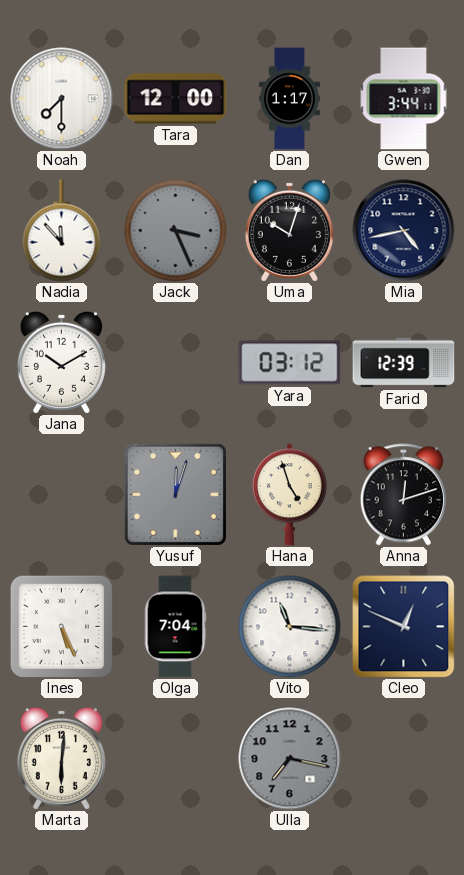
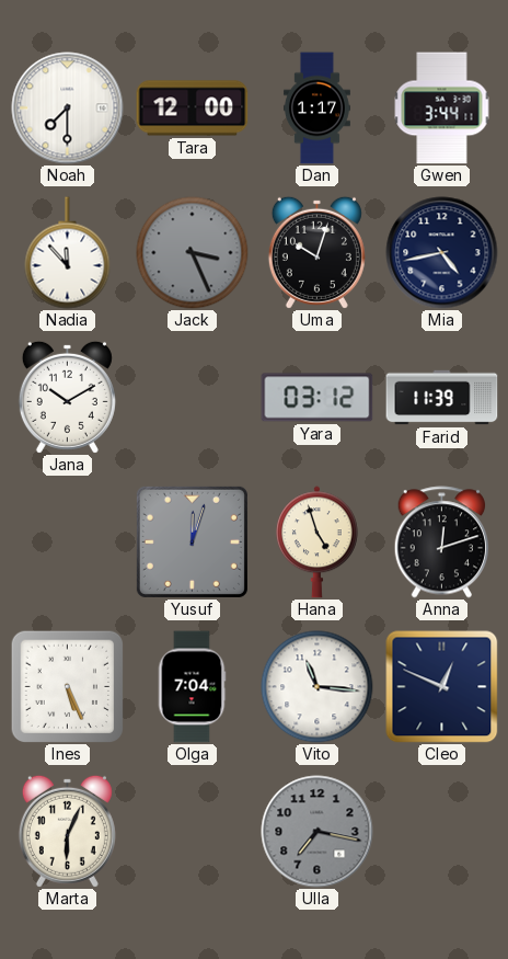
Farid: 12:39 -> 11:39
Marta: 6:01 -> 6:04
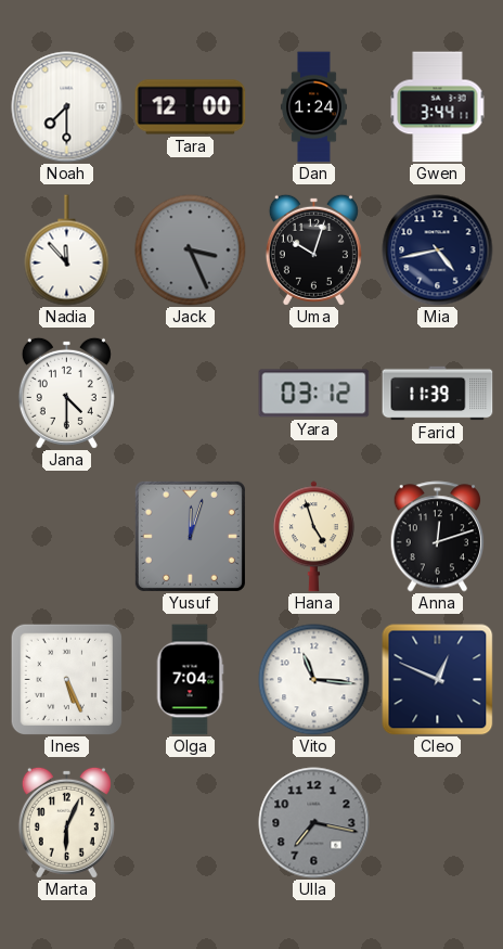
Dan: 1:17 -> 1:24
Jana: 10:10 -> 4:30
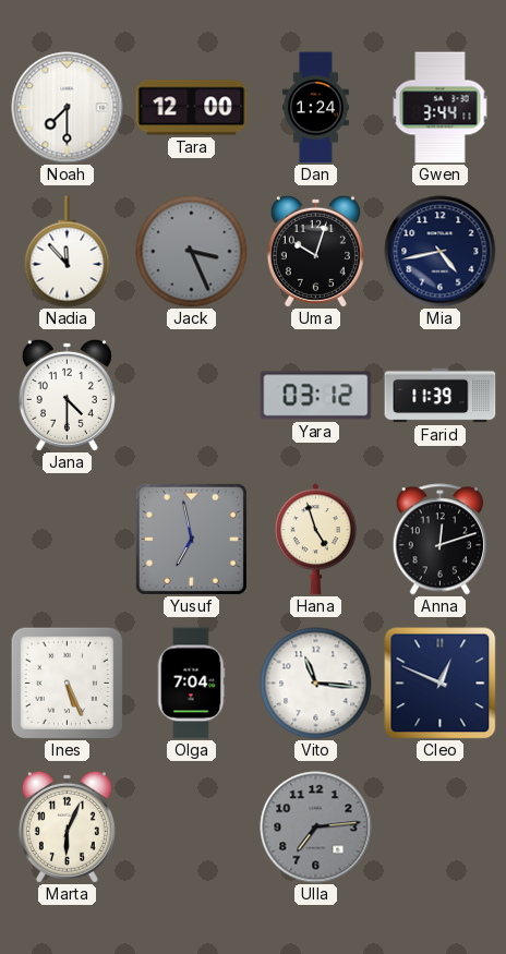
Yusuf: 12:03 -> 6:58
Ulla: 7:17 -> 7:14
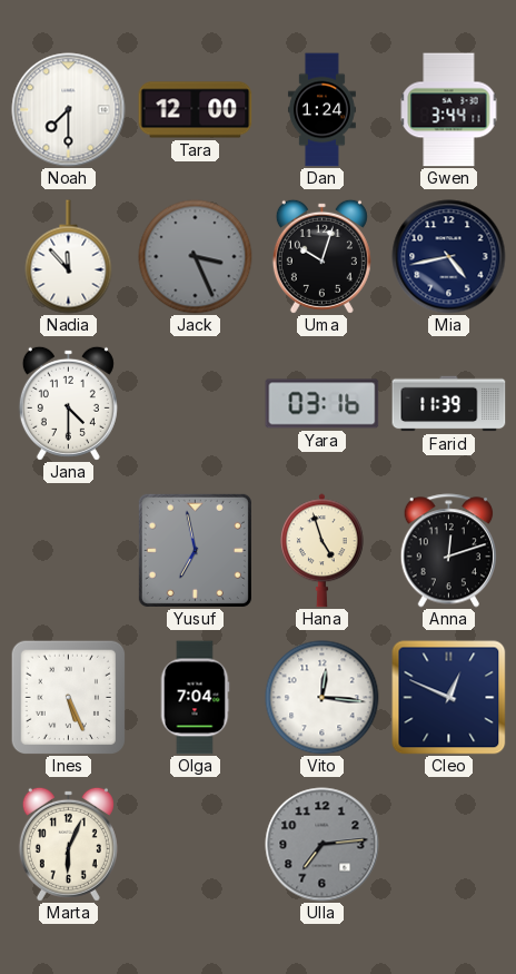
Yara: 03:12 -> 03:16
Vito: 11:16 -> 12:16
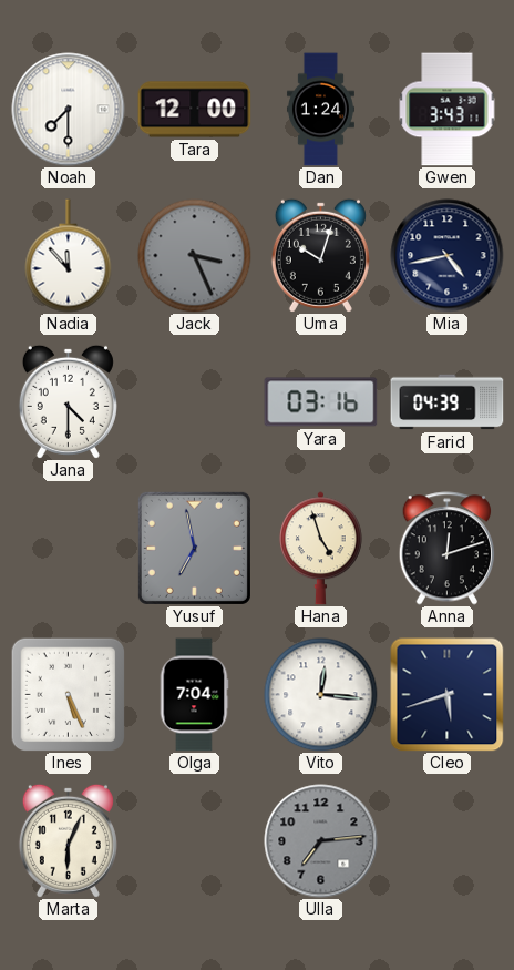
Gwen: 3:44 -> 3:43
Farid: 11:39 -> 04:39
Cleo: 12:49 -> 5:42
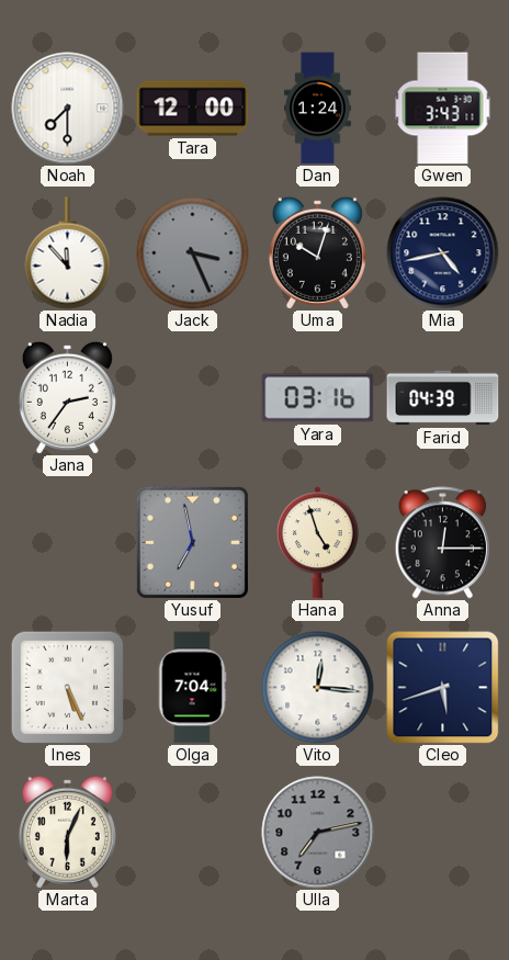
Jana: 4:30 -> 2:36
Anna: 12:12 -> 12:15
Ulla: 7:14 -> 7:13
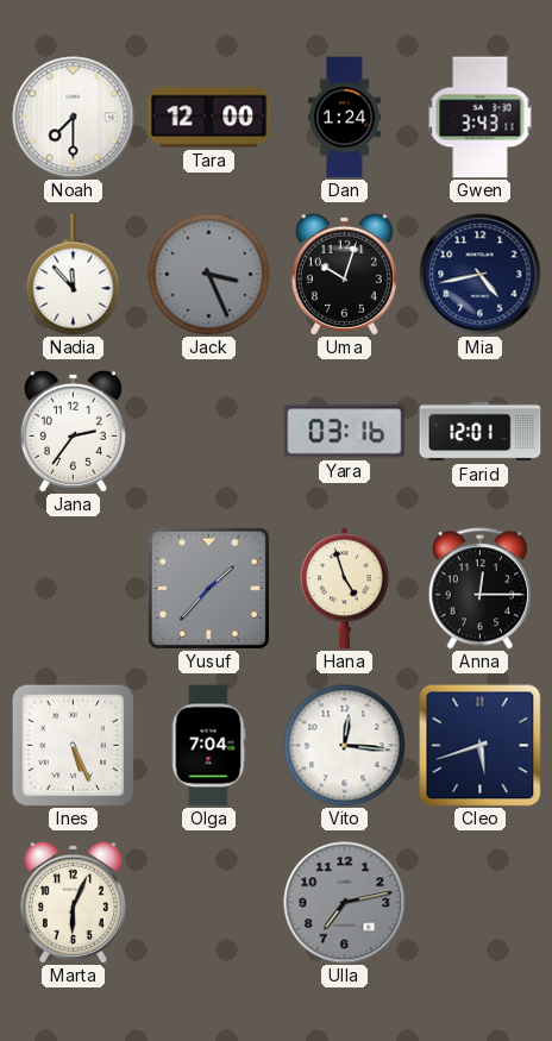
Farid: 04:39 -> 12:01
Yusuf: 6:58 -> 1:37
